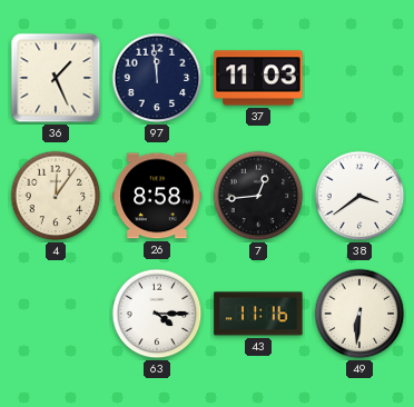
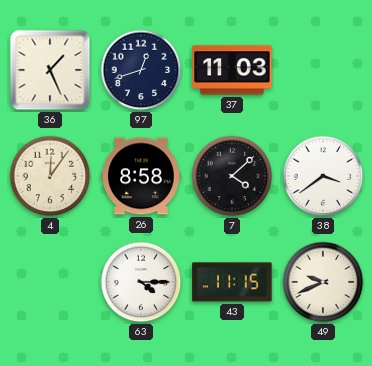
97: 11:59 -> 12:42
7: 12:44 -> 4:08
43: 11:16 -> 11:15
49: 6:31 -> 9:41
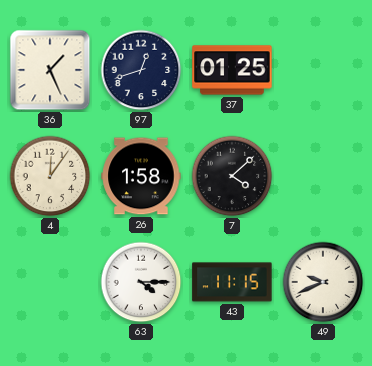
37: 11:03 -> 01:25
26: 8:58 -> 1:58
38: 3:39 -> none
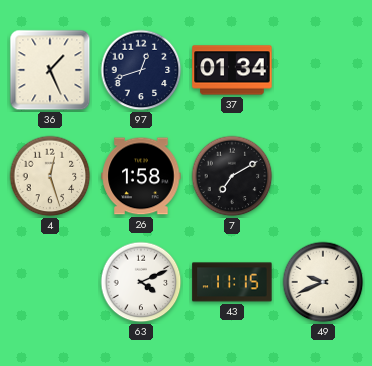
37: 01:25 -> 01:34
4: 12:06 -> 12:27
7: 4:08 -> 7:10
63: 4:15 -> 4:11
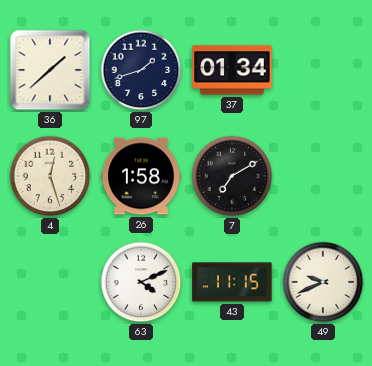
36: 1:26 -> 1:38
97: 12:42 -> 1:42
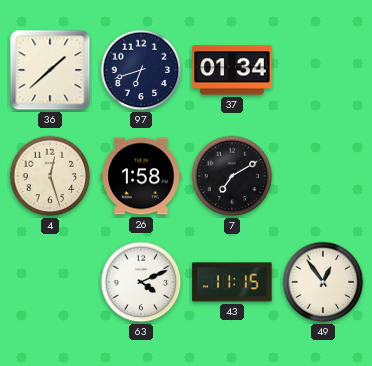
97: 1:42 -> 6:42
49: 9:41 -> 12:54
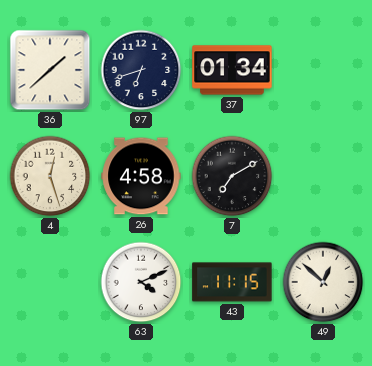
26: 1:58 -> 4:58
49: 12:54 -> 12:52
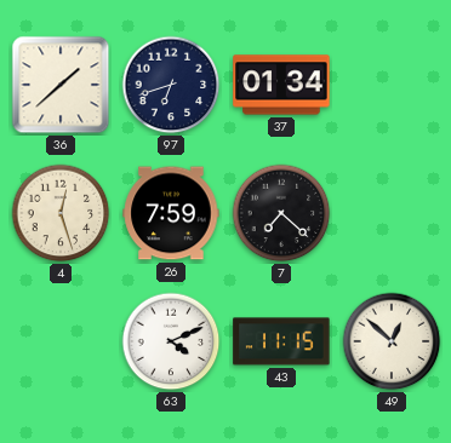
26: 4:58 -> 7:59
7: 7:10 -> 7:22
